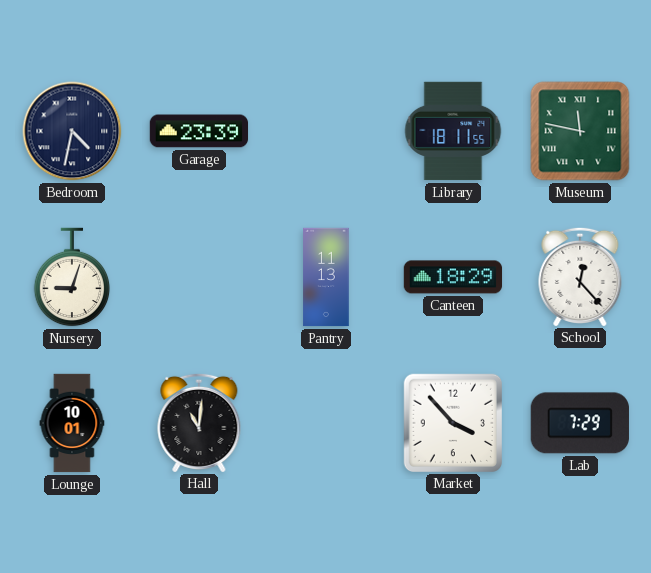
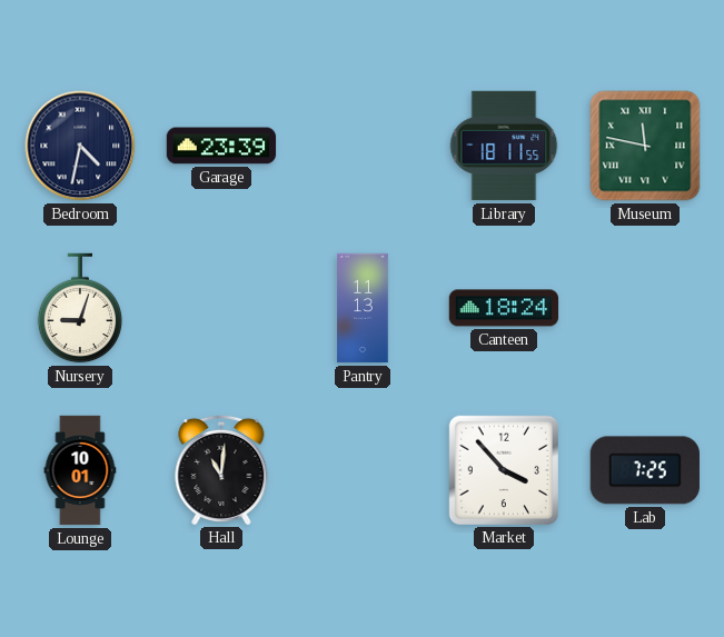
Canteen: 18:29 -> 18:24
School: 12:23 -> none
Lab: 7:29 -> 7:25
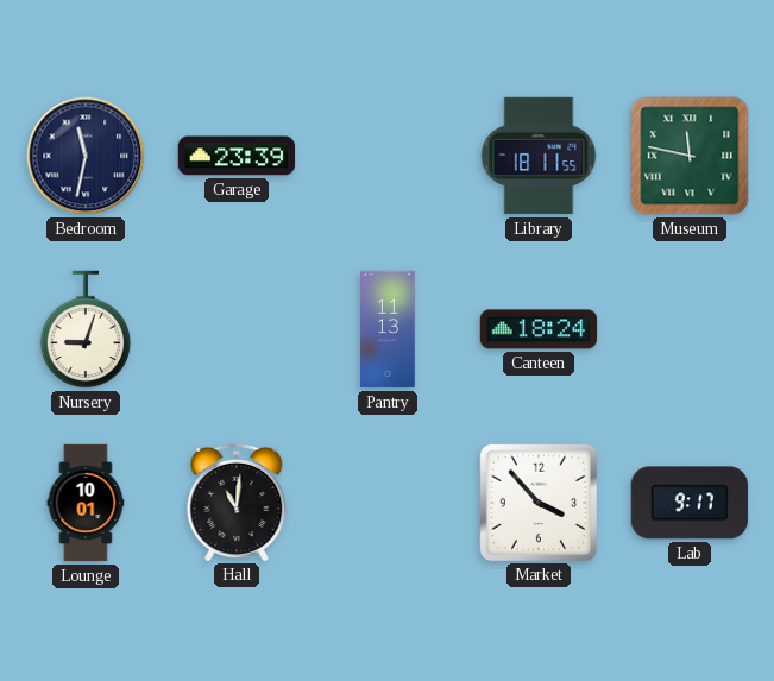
Bedroom: 4:32 -> 11:32
Lab: 7:25 -> 9:17
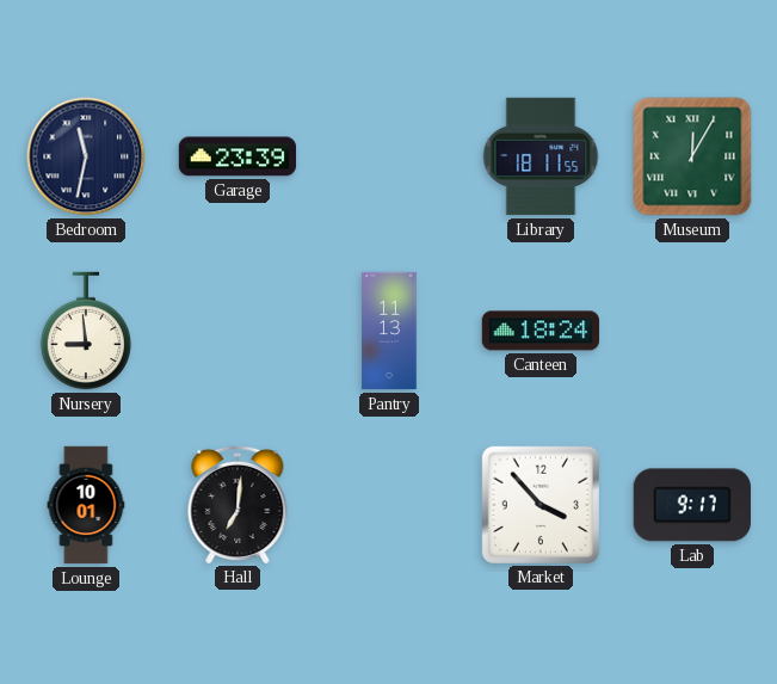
Museum: 11:47 -> 12:05
Nursery: 9:03 -> 8:59
Hall: 11:01 -> 7:01
